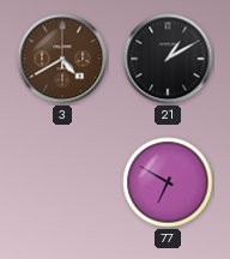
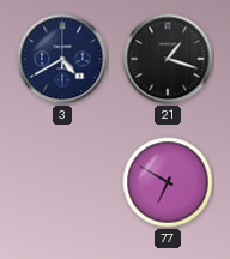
3 dial: brown -> navy
21: 1:10 -> 1:18
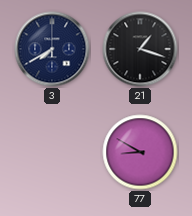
3: 4:40 -> 7:40
77: 6:50 -> 8:50
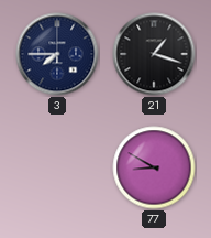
3: 7:40 -> 7:45
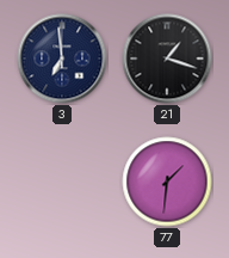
3: 7:45 -> 6:59
77: 8:50 -> 1:31
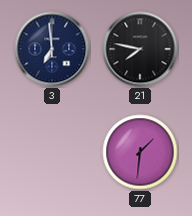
21: 1:18 -> 7:47
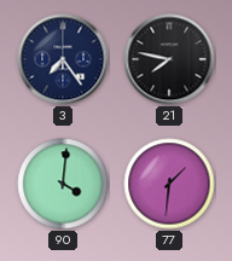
3: 6:59 -> 7:24
90: none -> 4:01
